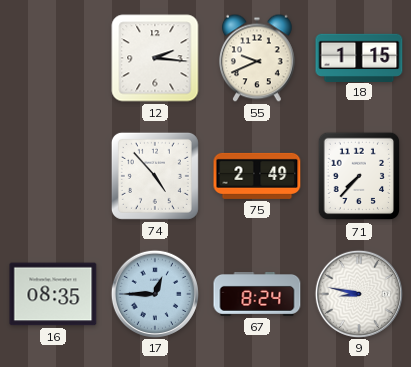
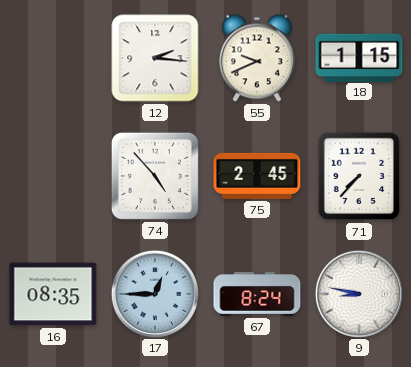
75: 2:49 -> 2:45
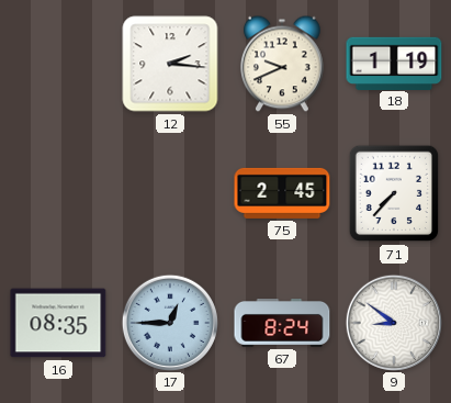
18: 1:15 -> 1:19
74: 4:53 -> none
9: 8:47 -> 8:51
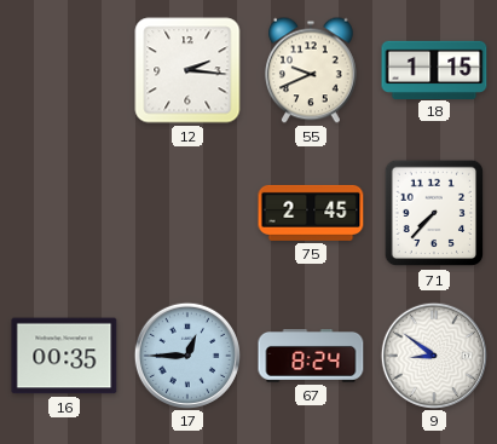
18: 1:19 -> 1:15
16: 08:35 -> 00:35
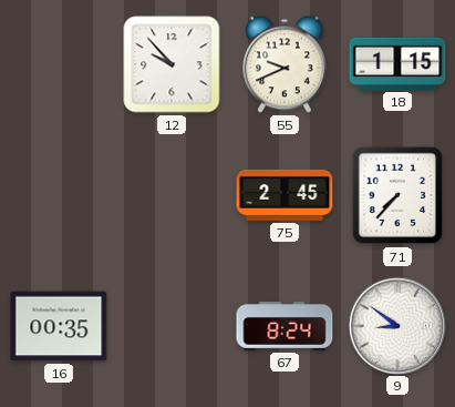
12: 2:16 -> 9:53
17: 12:45 -> none
